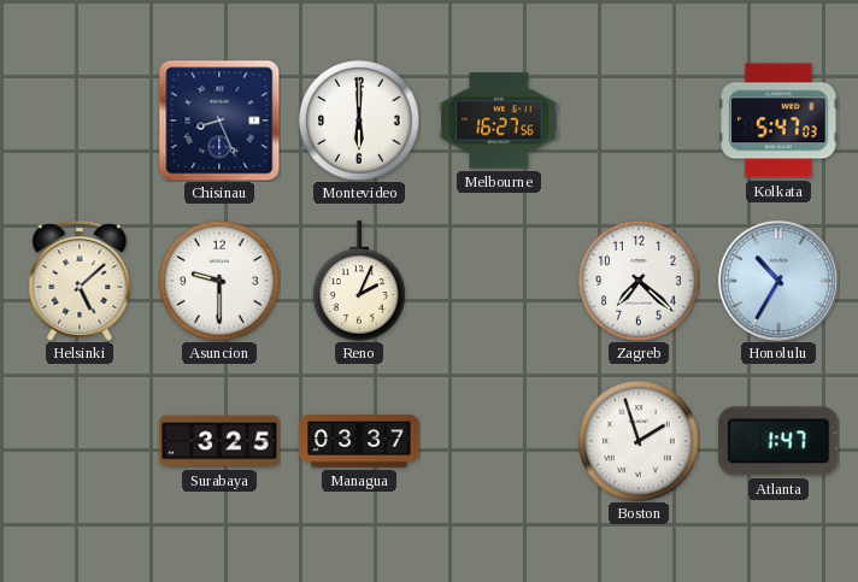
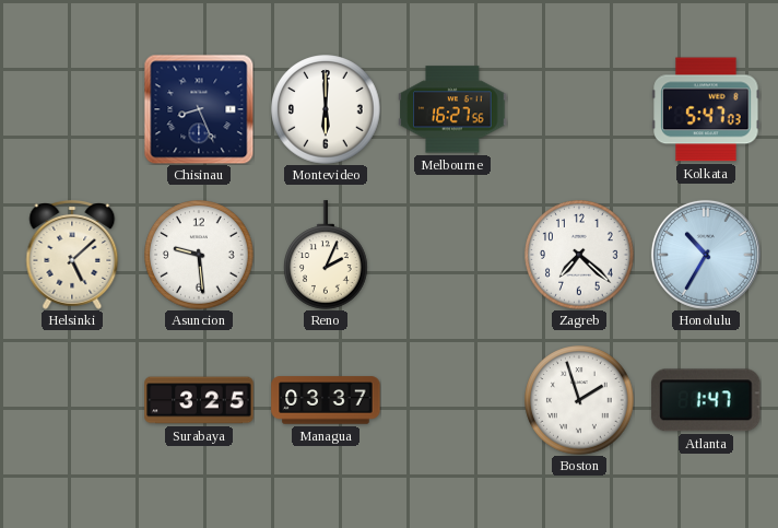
Asuncion: 9:30 -> 9:29
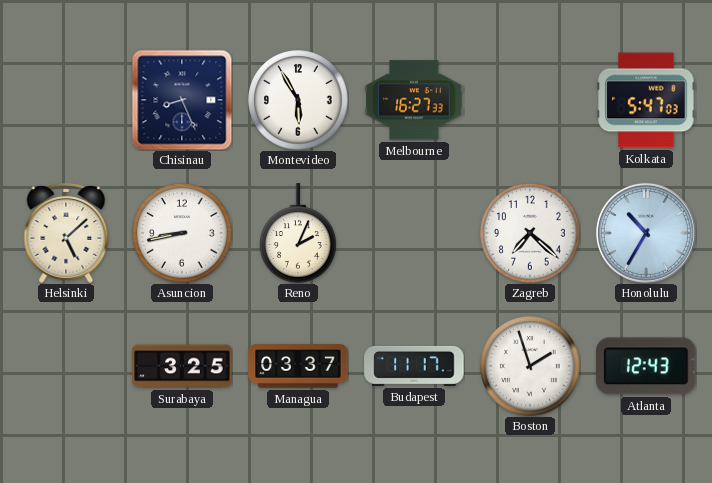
Montevideo: 6:00 -> 5:55
Melbourne: 16:27:56 -> 16:27:33
Asuncion: 9:29 -> 8:43
Budapest: none -> 11:17
Atlanta: 1:47 -> 12:43
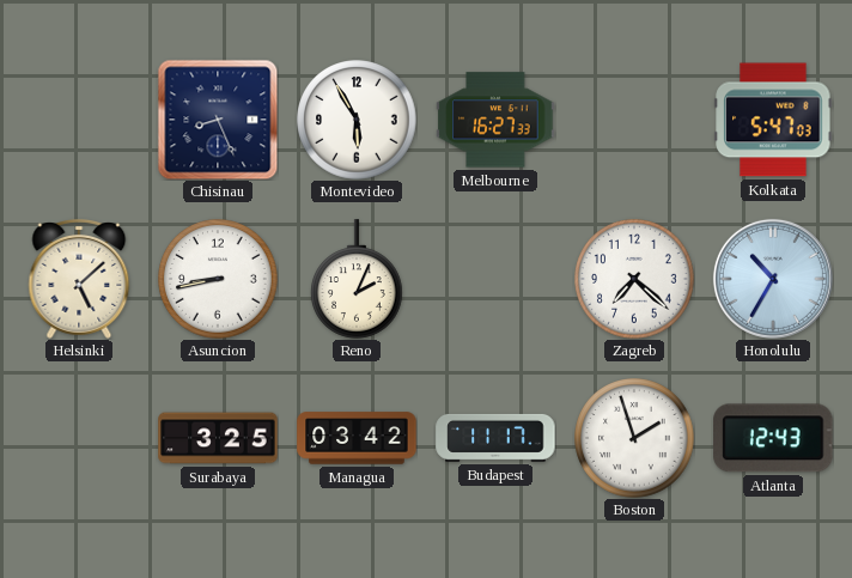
Managua: 03:37 -> 03:42
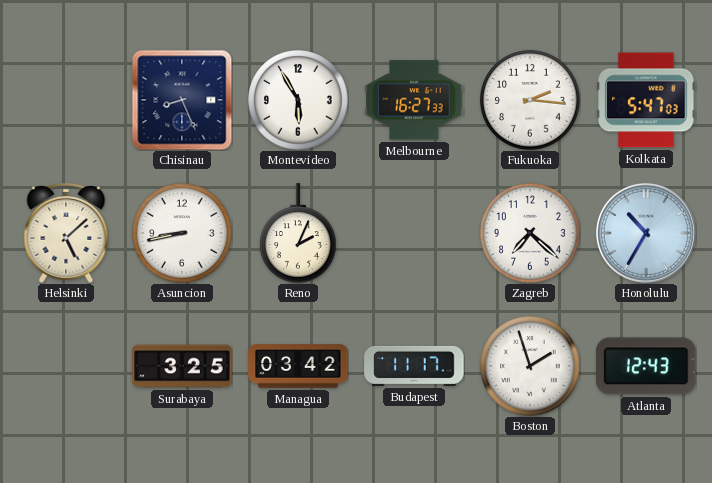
Fukuoka: none -> 2:16
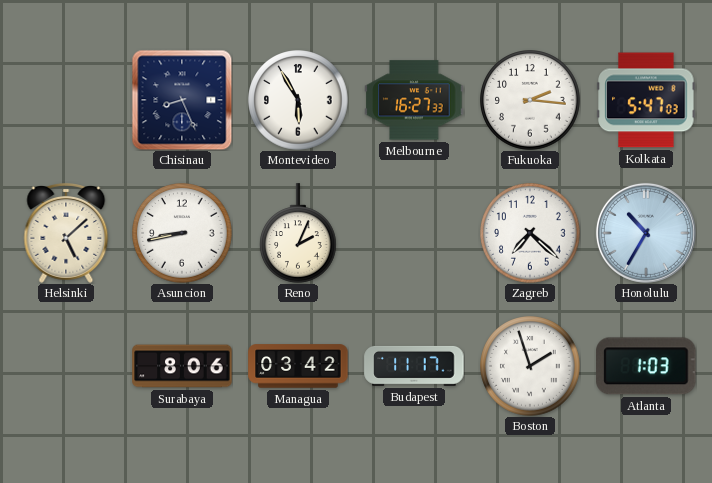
Surabaya: 3:25 -> 8:06
Atlanta: 12:43 -> 1:03
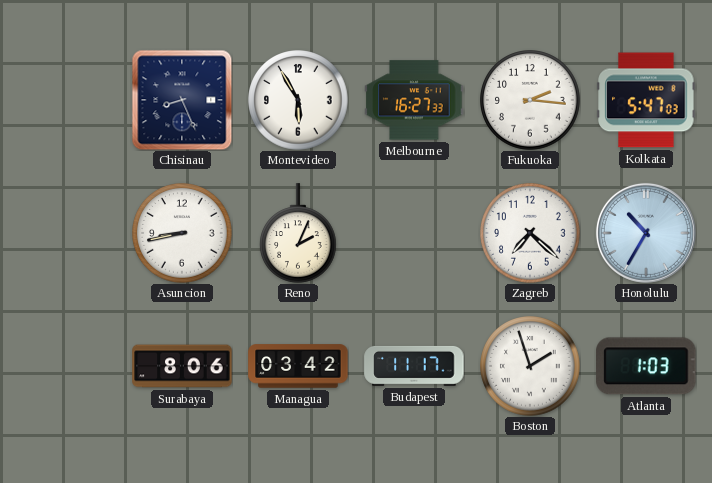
Helsinki: 5:08 -> none
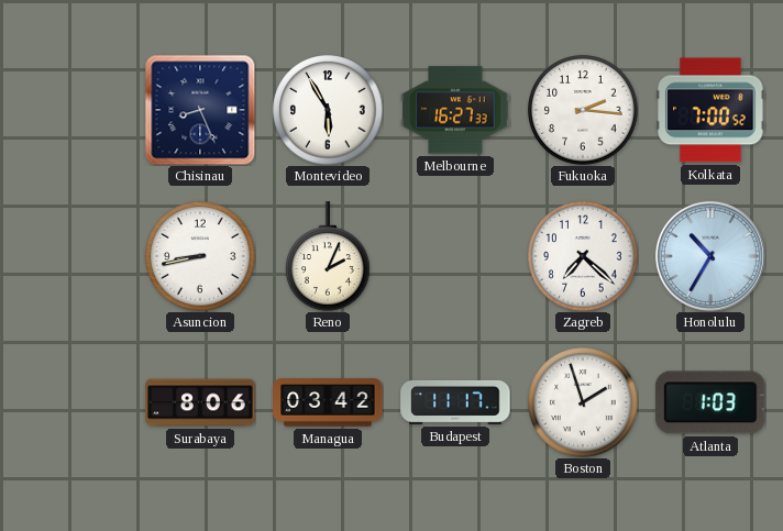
Kolkata: 5:47 -> 7:00
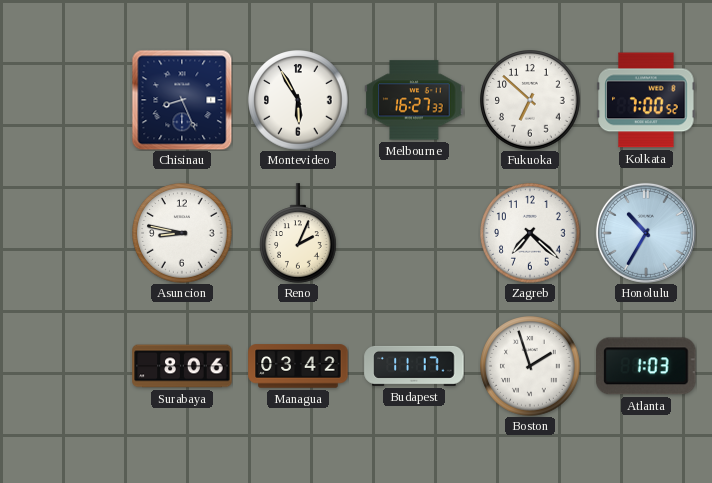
Fukuoka: 2:16 -> 6:52
Asuncion: 8:43 -> 8:47
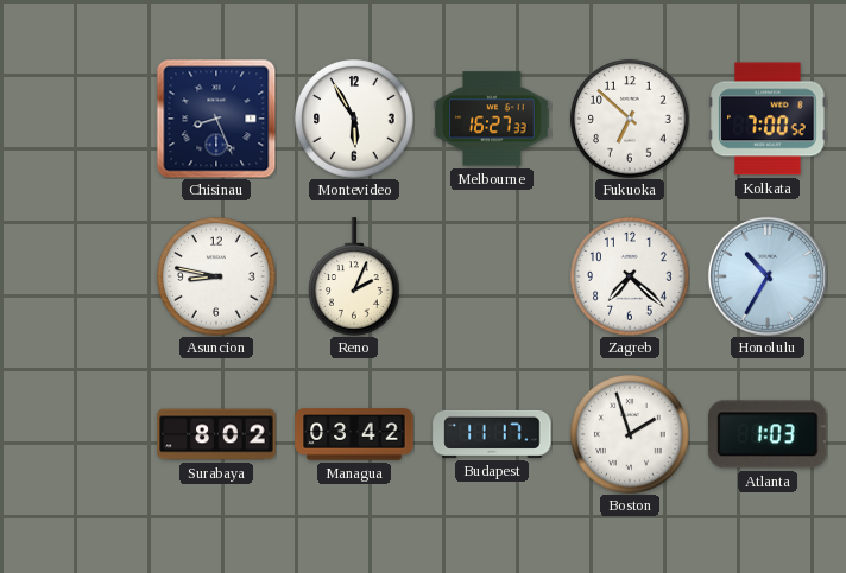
Surabaya: 8:06 -> 8:02
